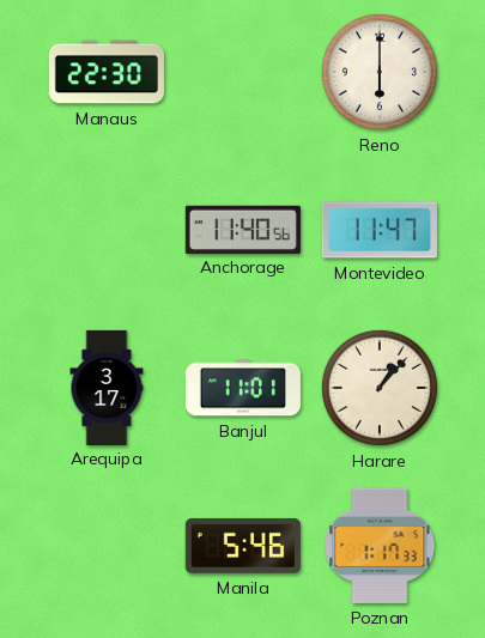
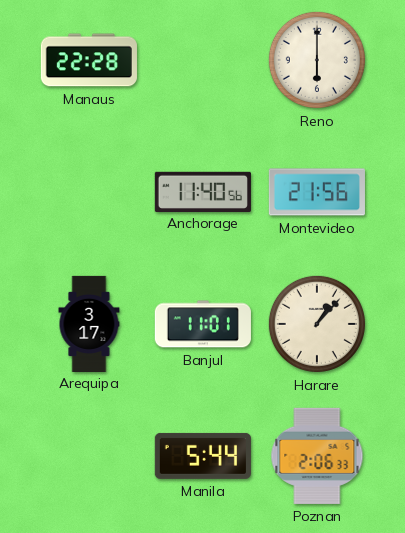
Manaus: 22:30 -> 22:28
Montevideo: 11:47 -> 21:56
Manila: 5:46 -> 5:44
Poznan: 1:17 -> 2:06
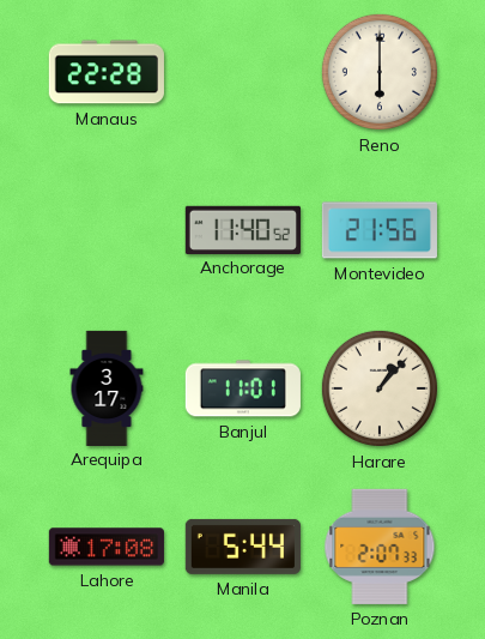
Anchorage: 11:40:56 -> 11:40:52
Lahore: none -> 17:08
Poznan: 2:06 -> 2:07
